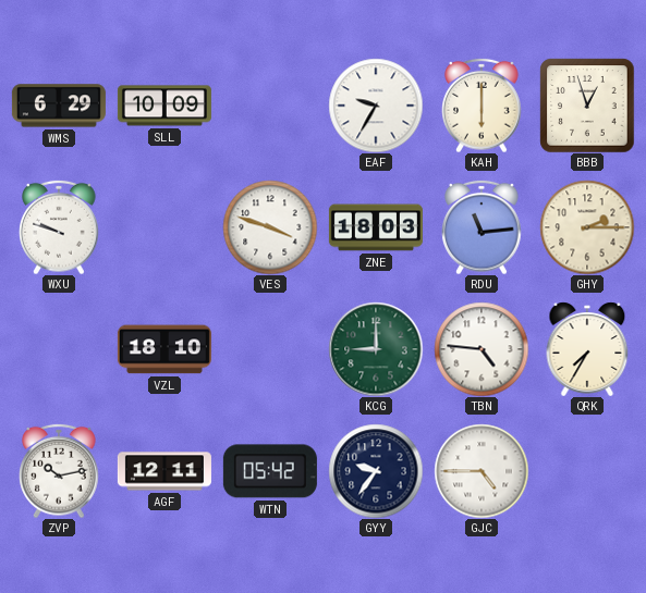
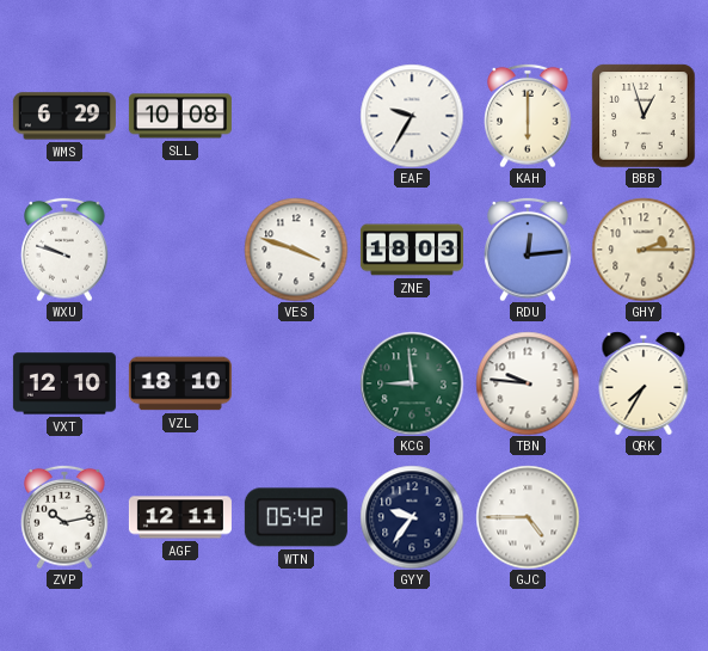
SLL: 10:09 -> 10:08
RDU: 11:14 -> 12:14
VXT: none -> 12:10
KCG: 9:00 -> 8:59
TBN: 4:46 -> 9:46
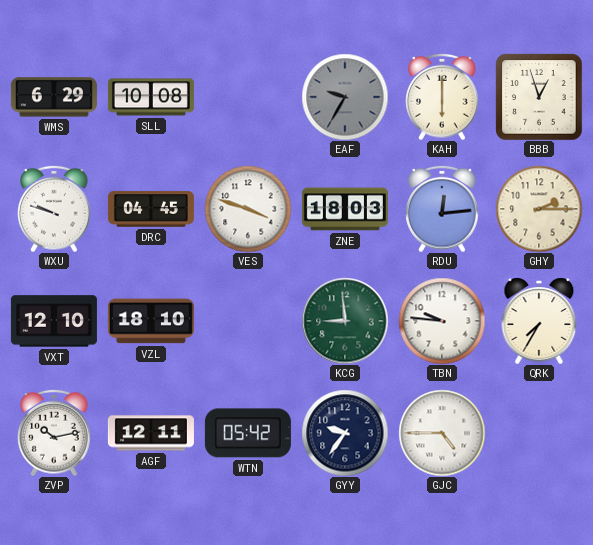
EAF dial: white -> grey
DRC: none -> 04:45
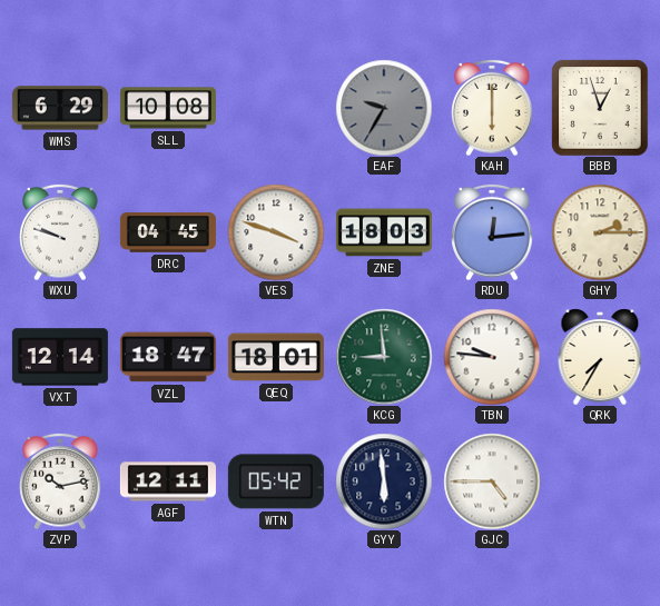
VXT: 12:10 -> 12:14
VZL: 18:10 -> 18:47
QEQ: none -> 18:01
GYY: 9:36 -> 5:59
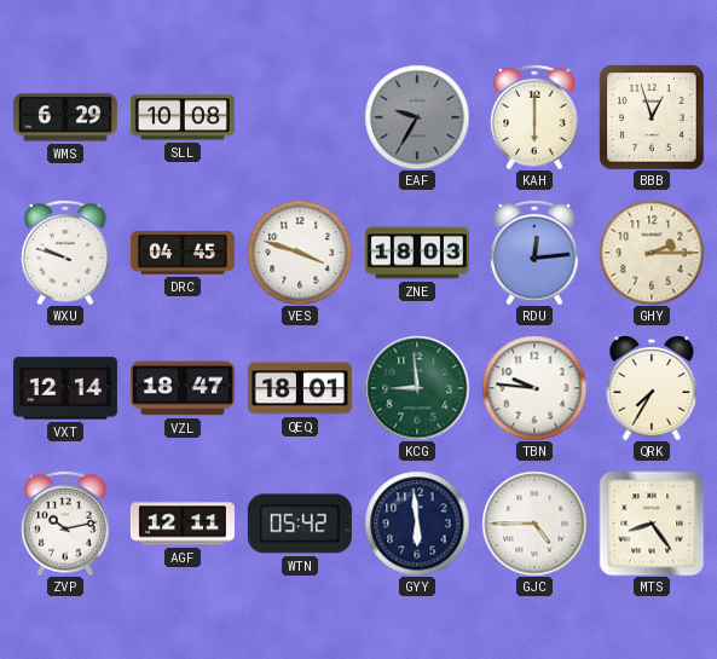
MTS: none -> 8:24
